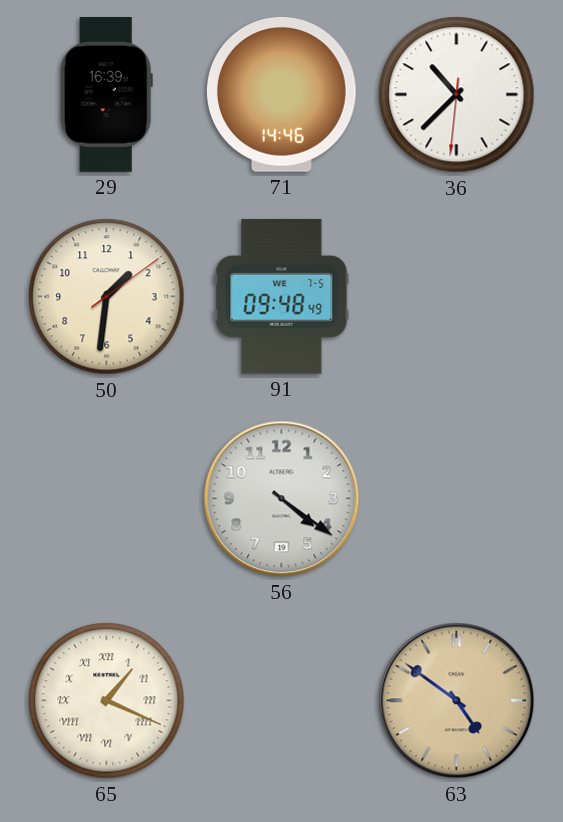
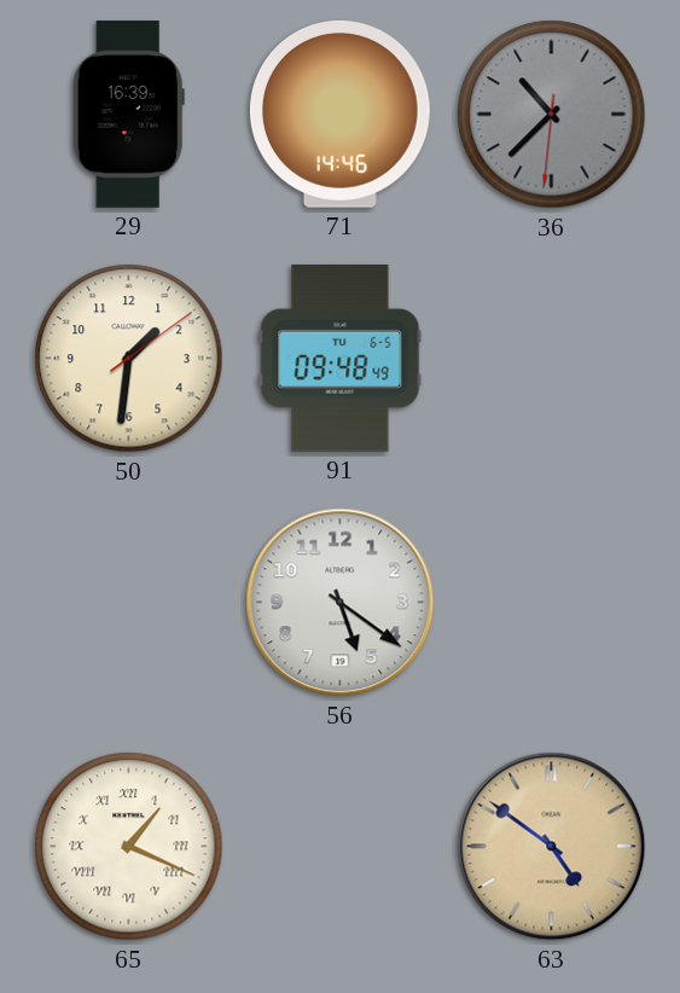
36 dial: white -> grey
91 date: WE 7-5 -> TU 6-5
56: 4:21 -> 5:21
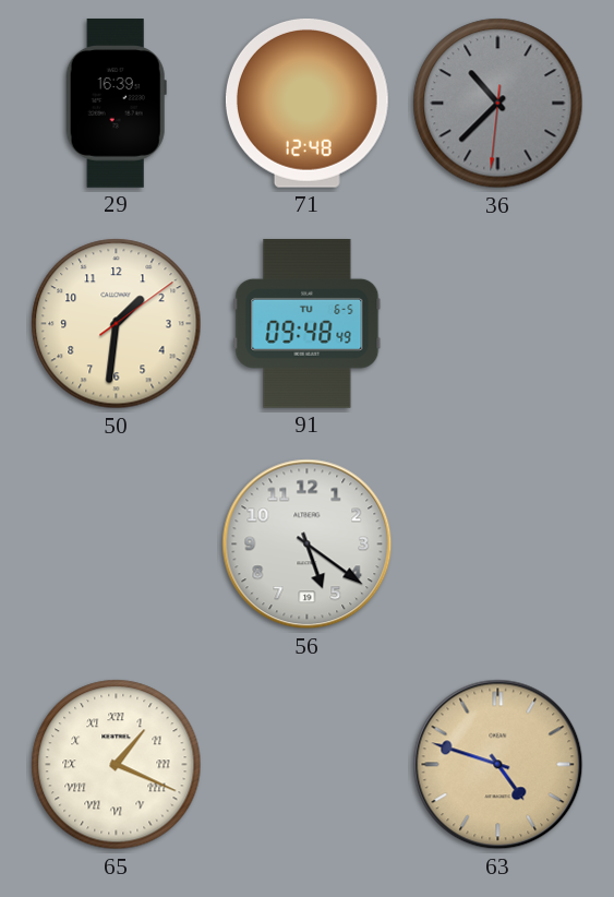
71: 14:46 -> 12:48
63: 4:51 -> 4:48
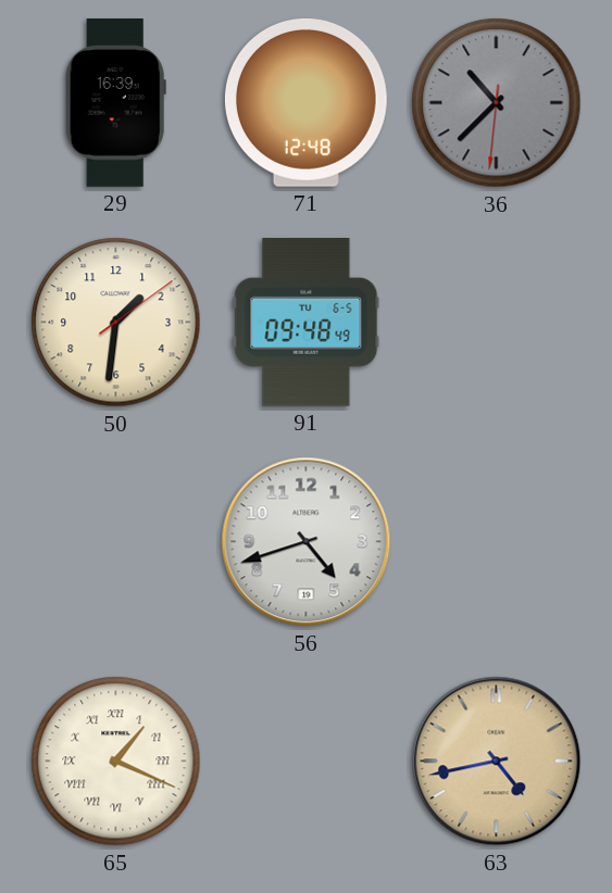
56: 5:21 -> 4:42
63: 4:48 -> 4:43
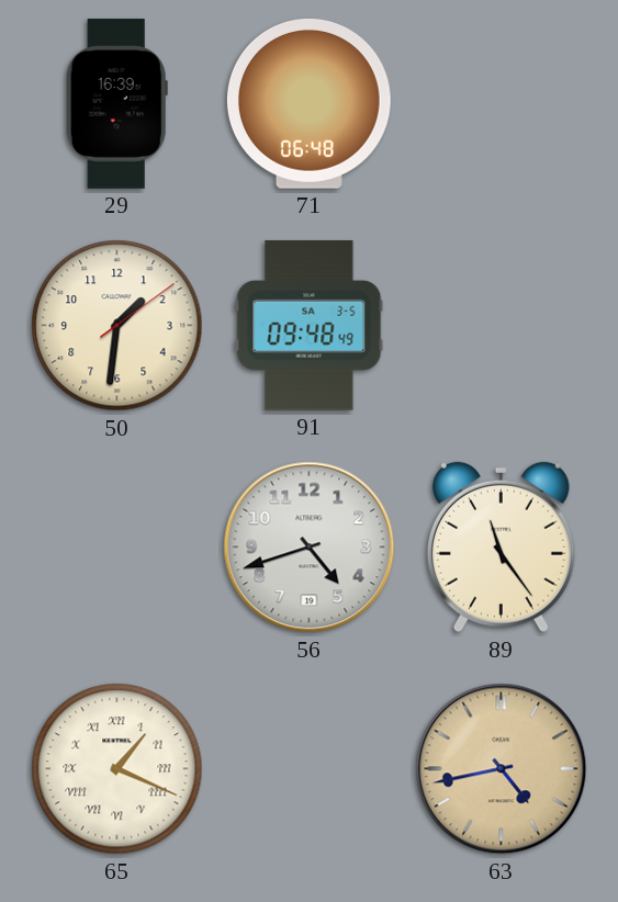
71: 12:48 -> 06:48
36: 10:37 -> none
91 date: TU 6-5 -> SA 3-5
89: none -> 11:24
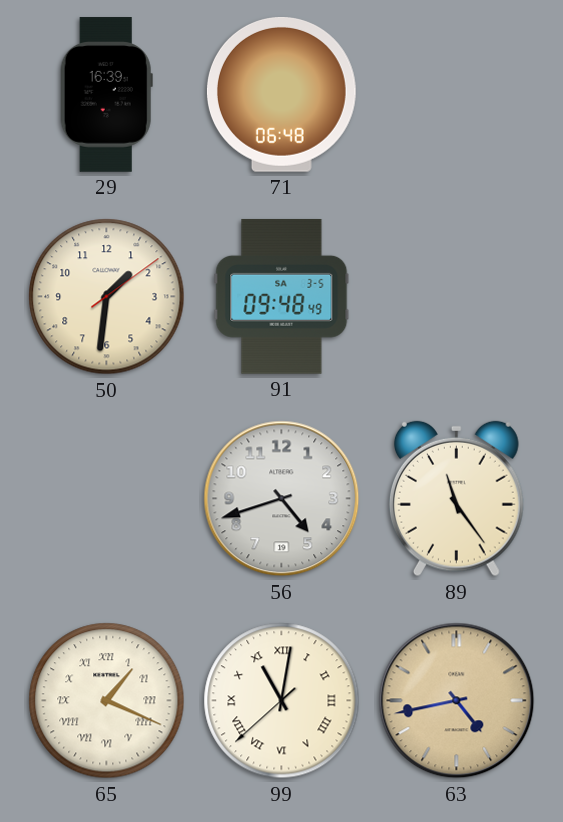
99: none -> 11:01
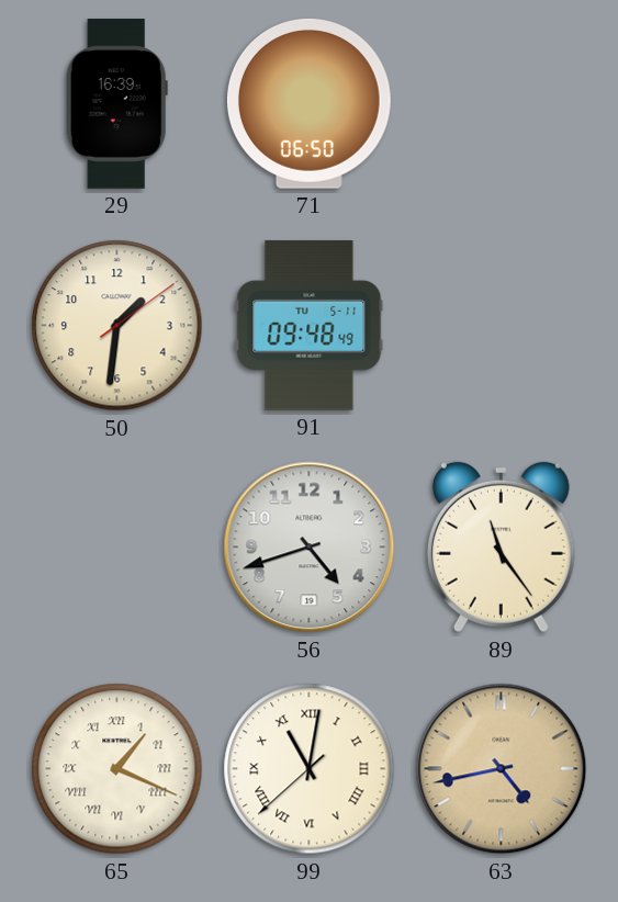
71: 06:48 -> 06:50
91 date: SA 3-5 -> TU 5-11
